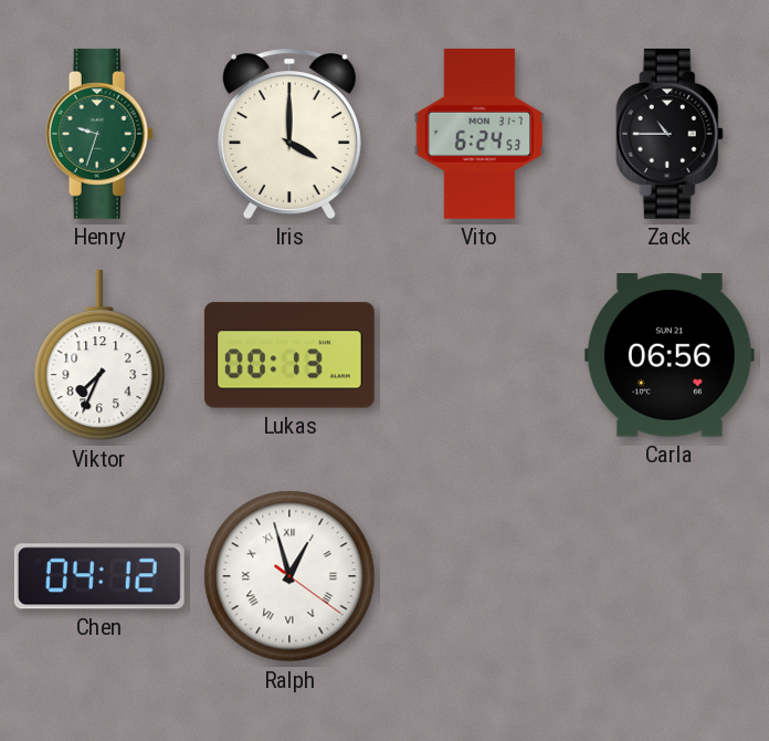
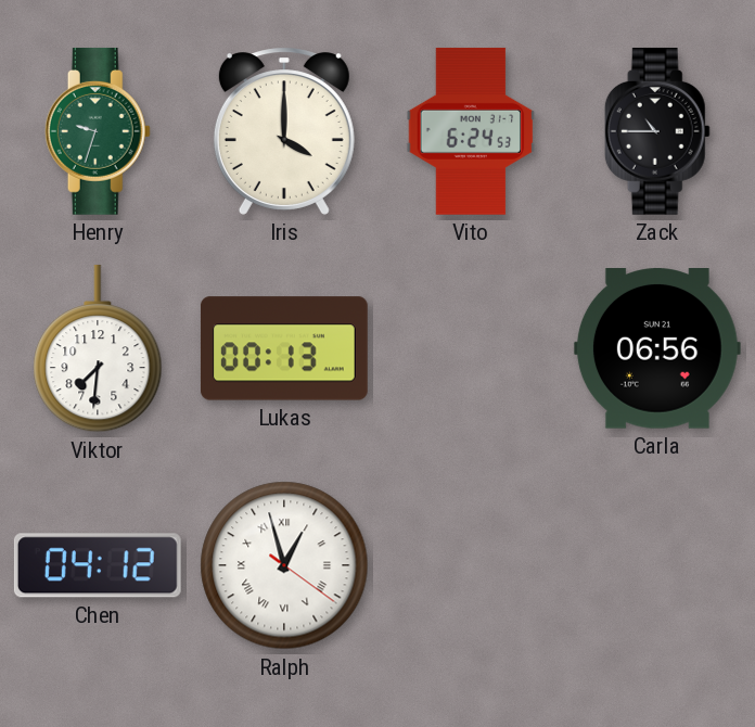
Viktor: 7:34 -> 7:31
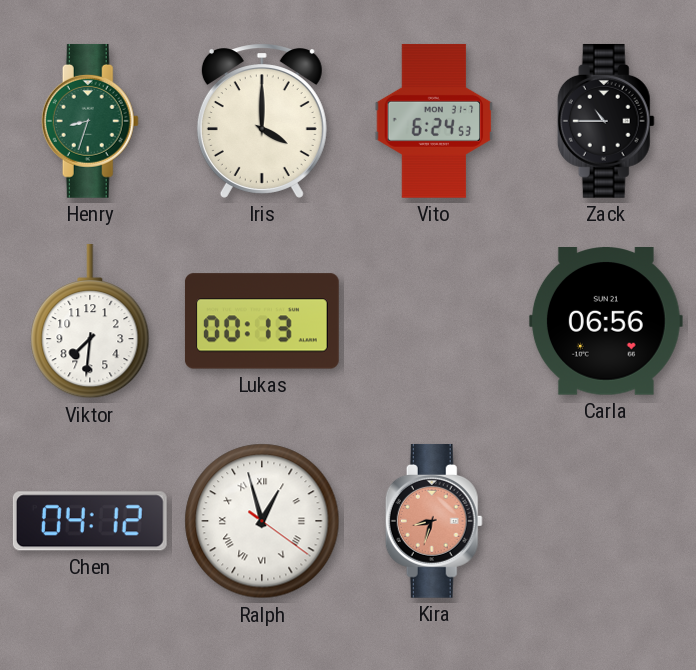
Henry: 9:33 -> 8:33
Kira: none -> 8:33
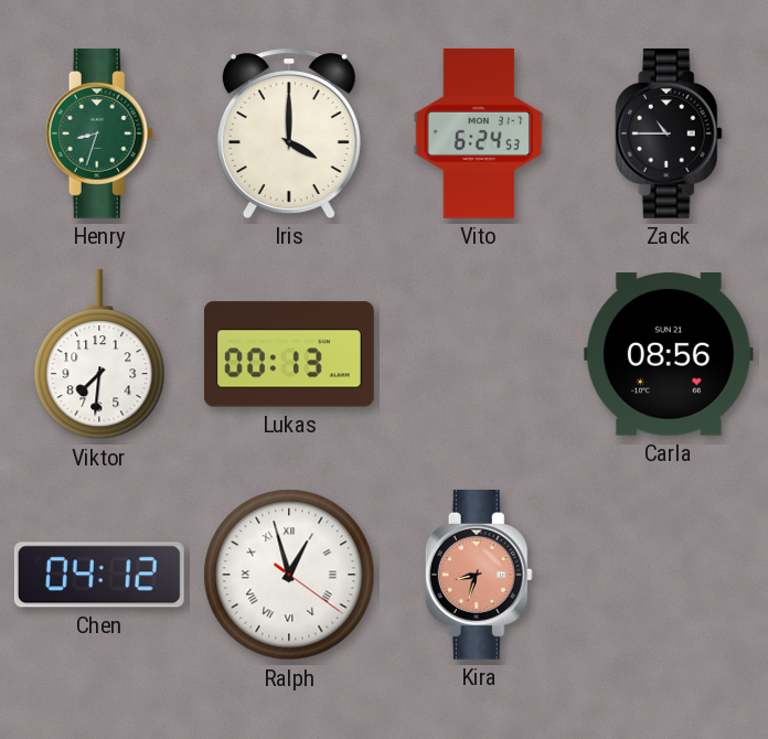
Carla: 06:56 -> 08:56
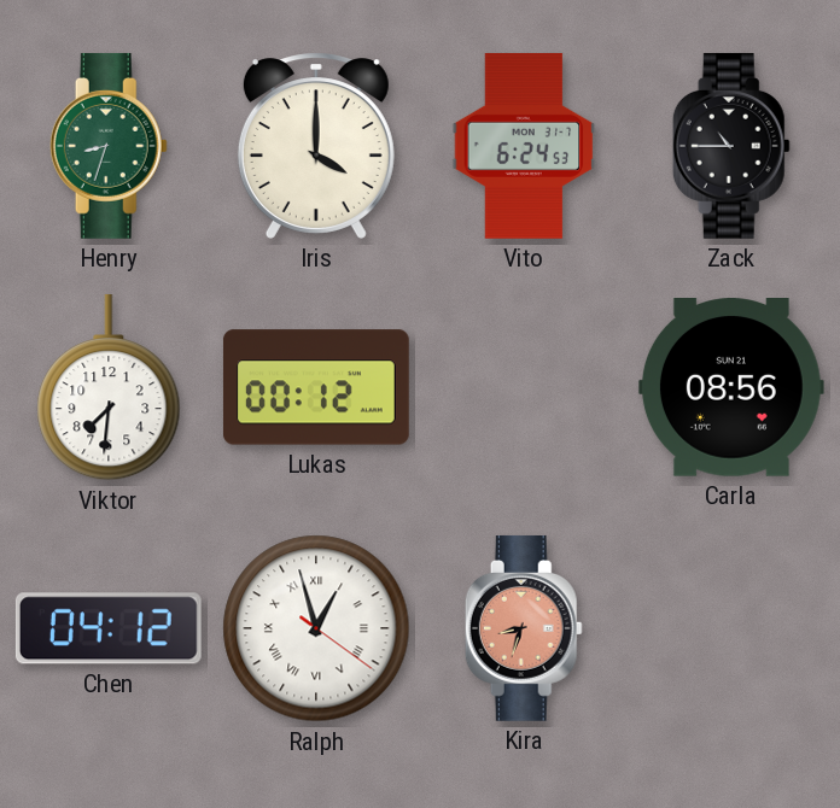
Lukas: 00:13 -> 00:12
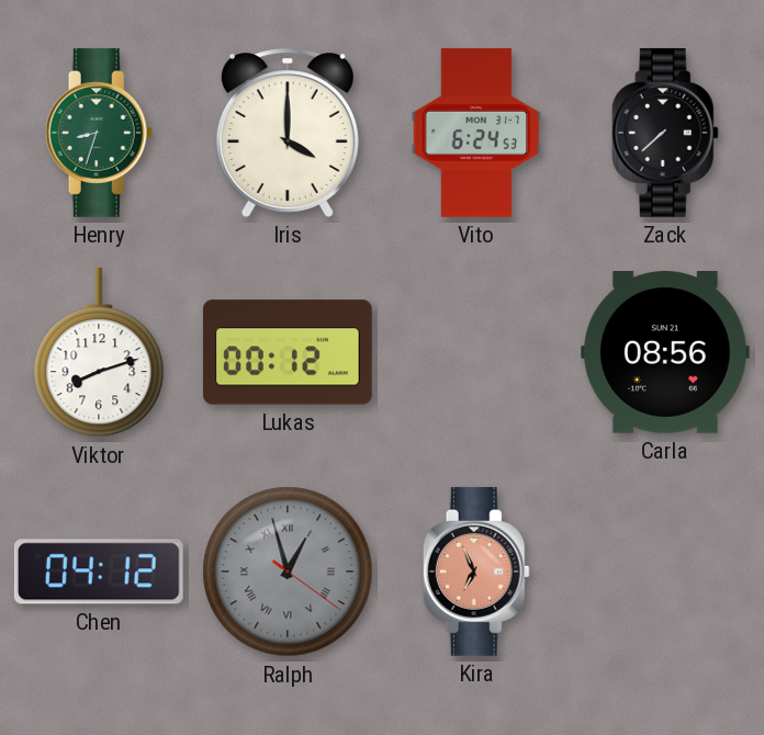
Zack: 10:45 -> 7:38
Viktor: 7:31 -> 8:12
Ralph dial: white -> grey
Kira: 8:33 -> 6:56
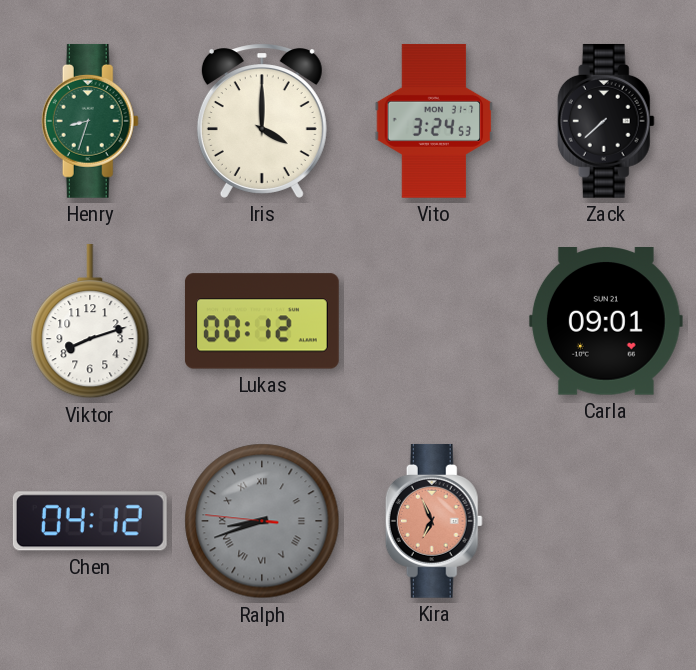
Vito: 6:24 -> 3:24
Carla: 08:56 -> 09:01
Ralph: 12:57 -> 8:41
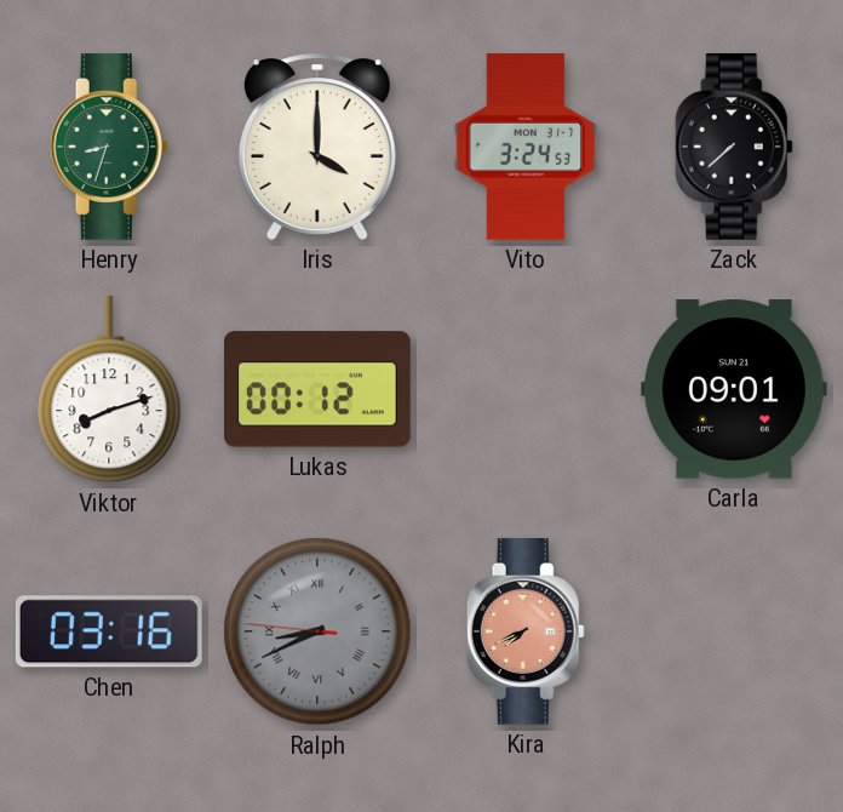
Chen: 04:12 -> 03:16
Ralph: 8:41 -> 8:40
Kira: 6:56 -> 7:41
